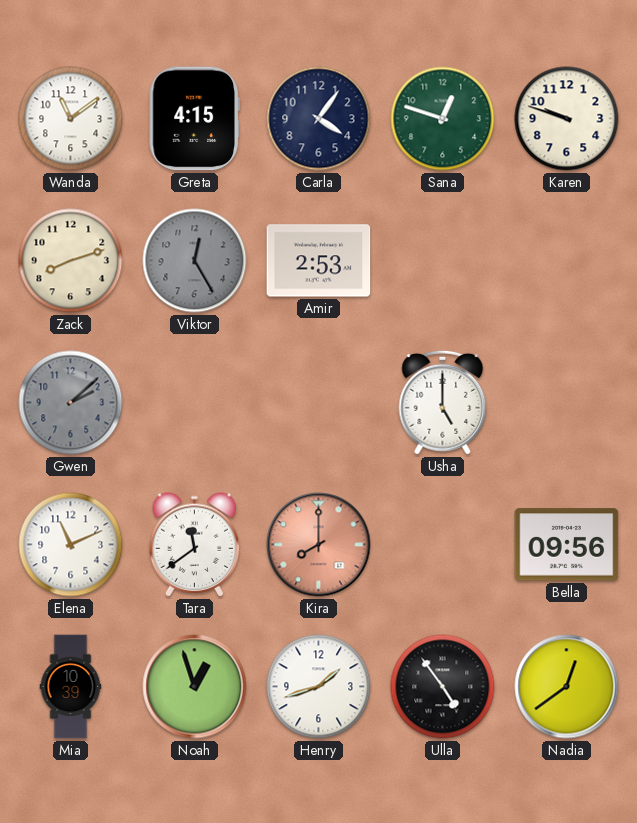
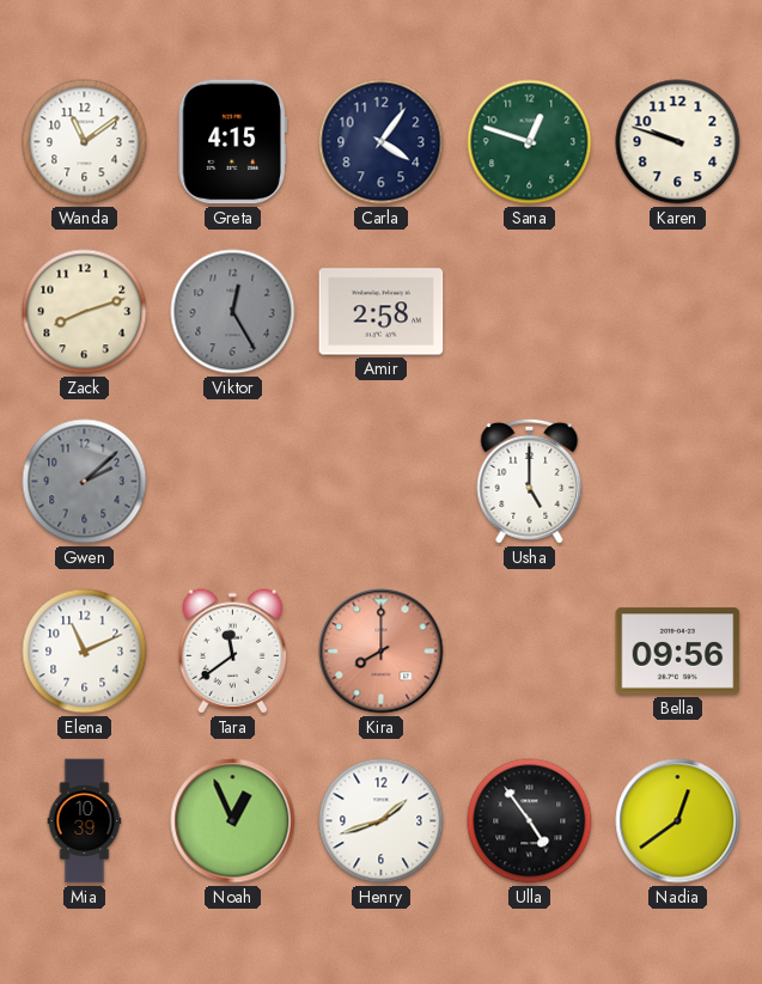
Amir: 2:53 -> 2:58
Noah: 12:57 -> 12:56
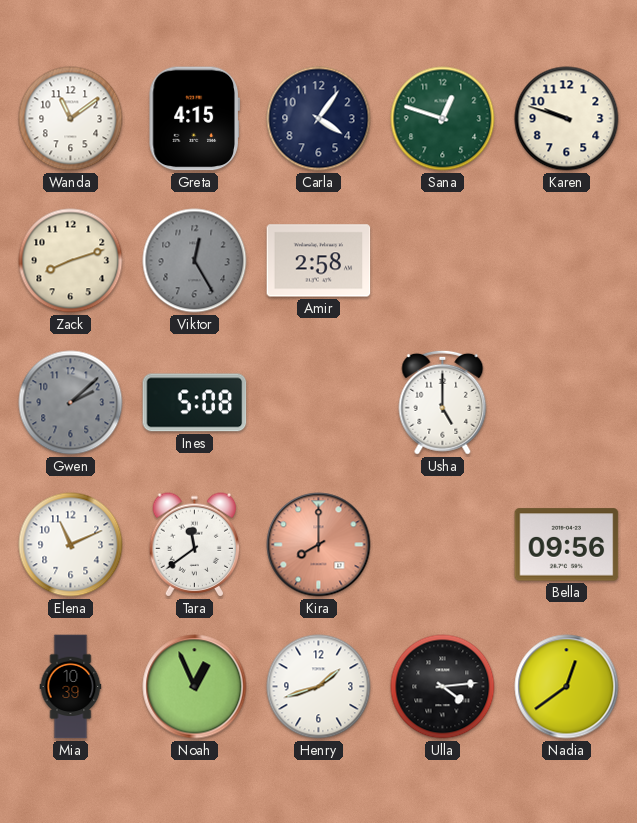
Ines: none -> 5:08
Ulla: 4:54 -> 4:14
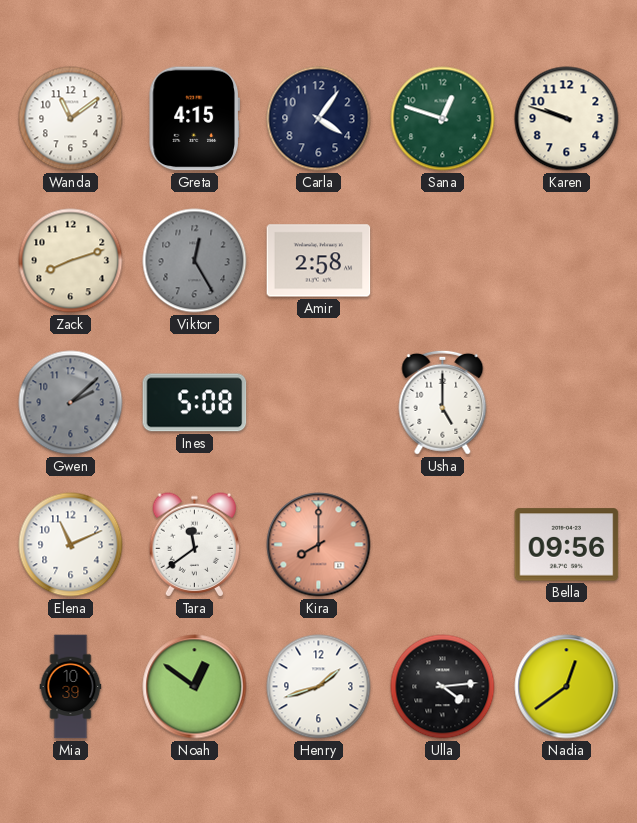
Noah: 12:56 -> 12:51
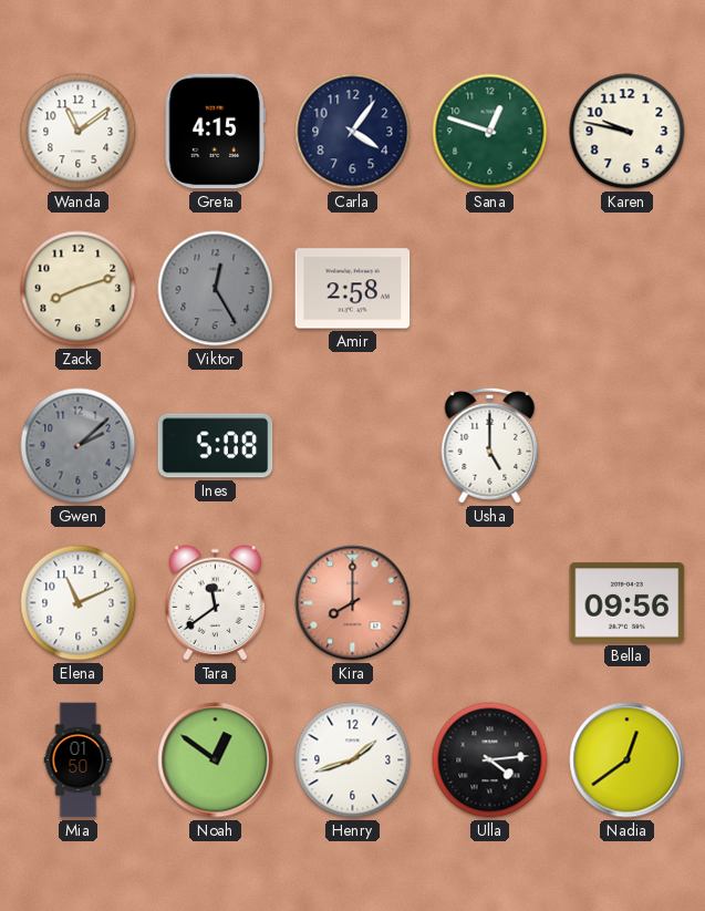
Karen: 9:48 -> 9:47
Mia: 10:39 -> 01:50
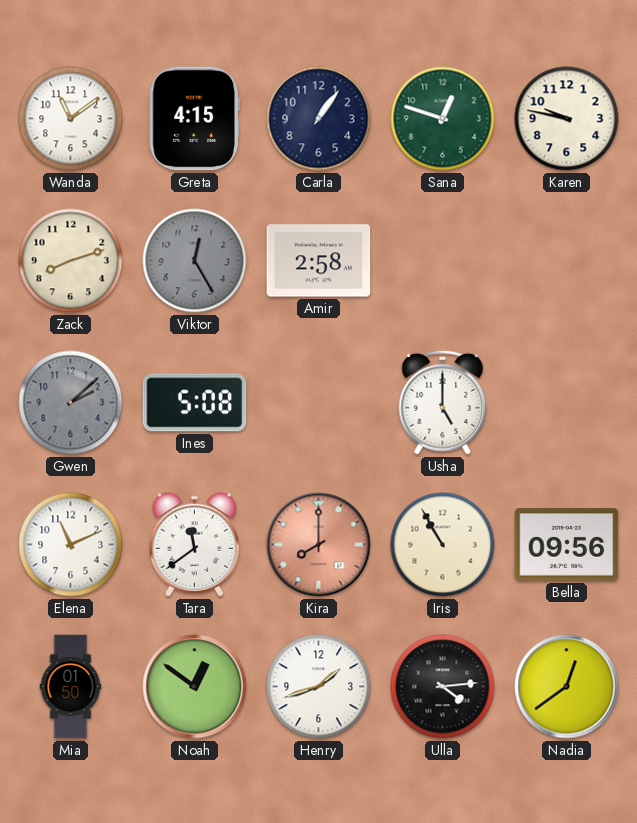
Carla: 4:06 -> 1:06
Iris: none -> 10:55
